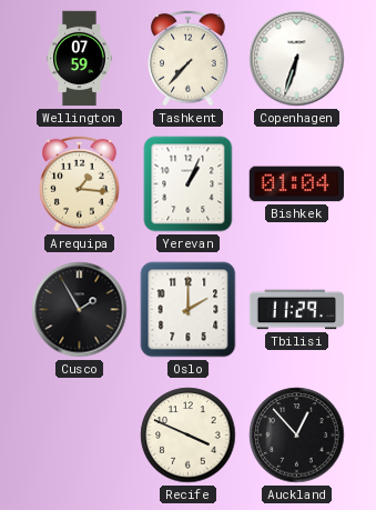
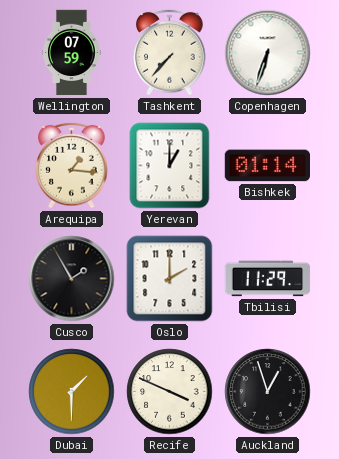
Yerevan: 1:04 -> 1:00
Bishkek: 01:04 -> 01:14
Dubai: none -> 1:30
Auckland: 12:53 -> 12:57
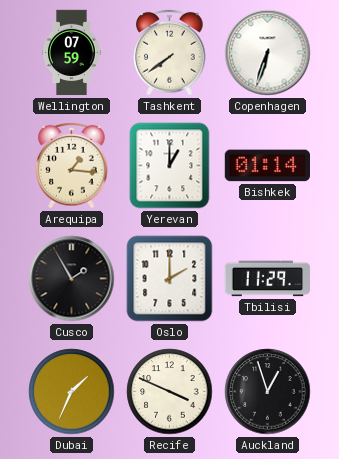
Tashkent: 7:37 -> 7:39
Dubai: 1:30 -> 1:34
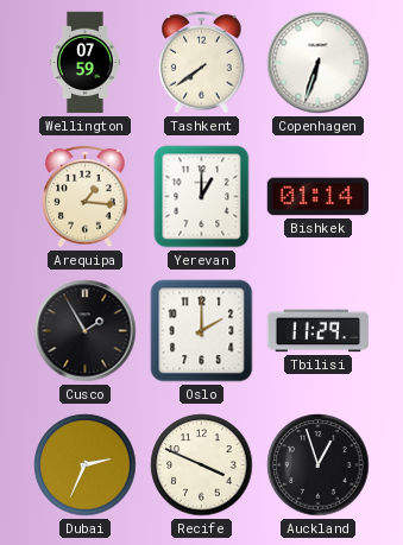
Dubai: 1:34 -> 2:34
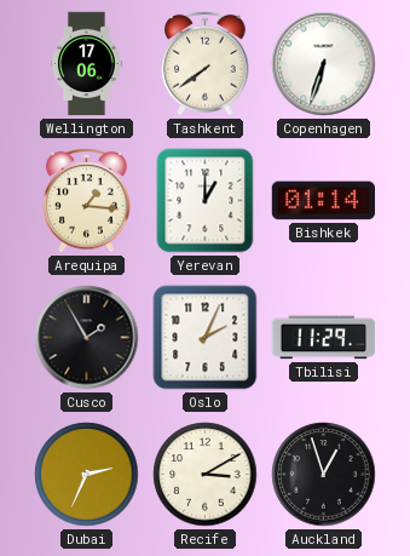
Wellington: 07:59 -> 17:06
Oslo: 2:00 -> 2:04
Recife: 3:49 -> 3:10
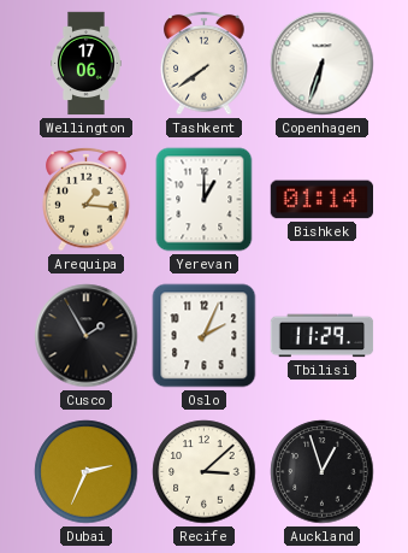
Recife: 3:10 -> 3:08
